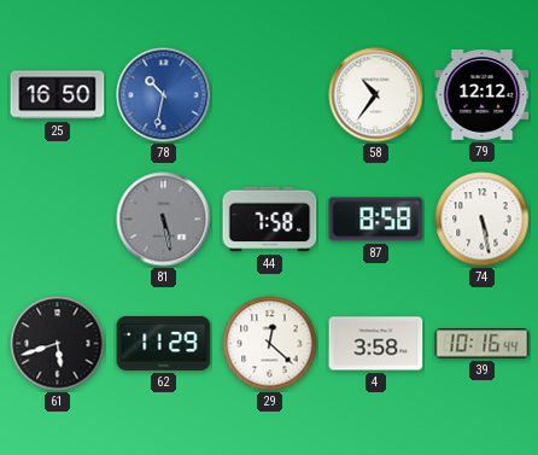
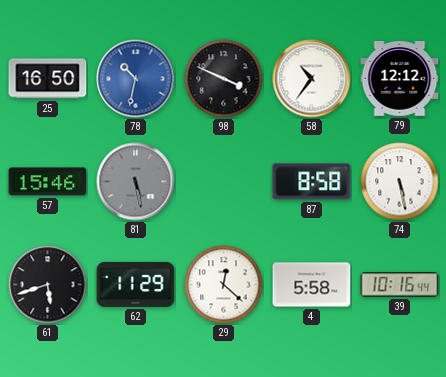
98: none -> 3:49
57: none -> 15:46
44: 7:58 -> none
4: 3:58 -> 5:58
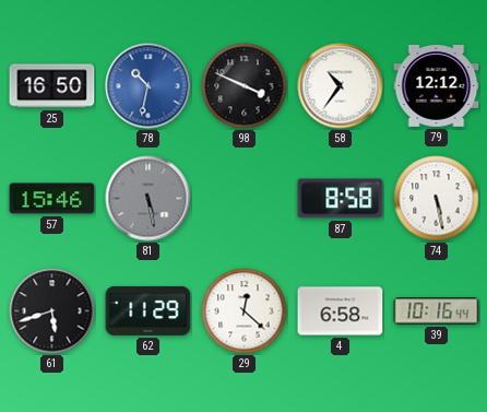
4: 5:58 -> 6:58
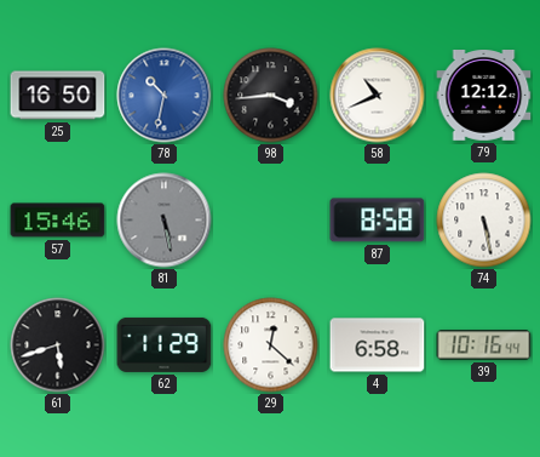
98: 3:49 -> 3:44
58: 10:36 -> 10:41
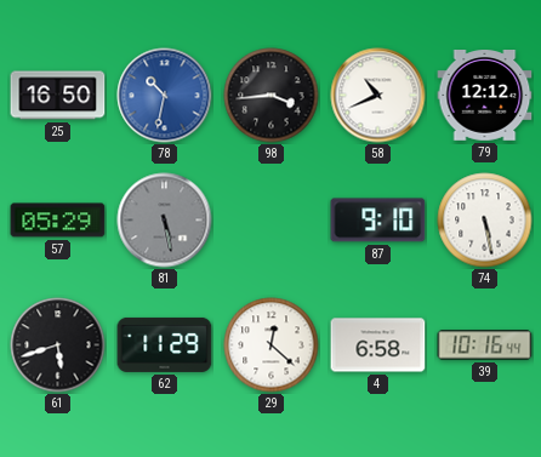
57: 15:46 -> 05:29
87: 8:58 -> 9:10
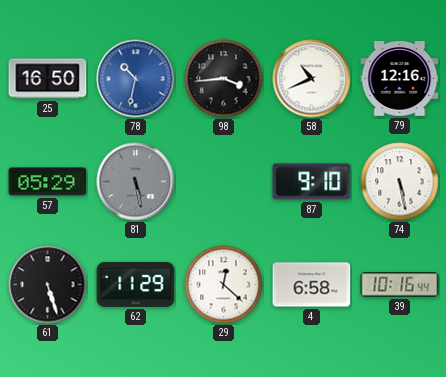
79: 12:12 -> 12:16
61: 5:42 -> 5:27
